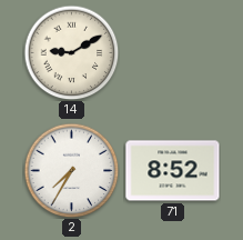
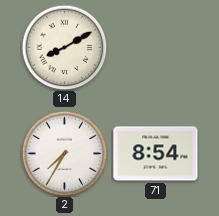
14: 9:10 -> 8:10
71: 8:52 -> 8:54
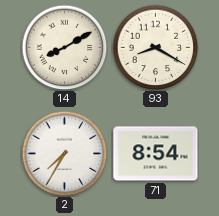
93: none -> 8:20
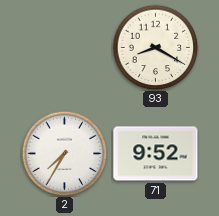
14: 8:10 -> none
71: 8:54 -> 9:52
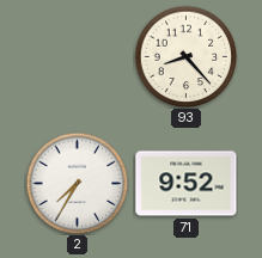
93: 8:20 -> 8:23
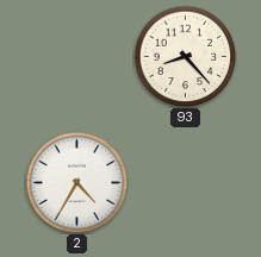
2: 7:35 -> 4:35
71: 9:52 -> none
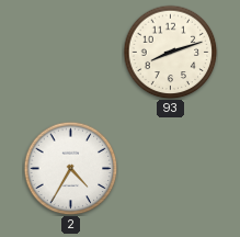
93: 8:23 -> 8:12
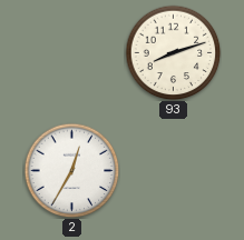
2: 4:35 -> 12:35
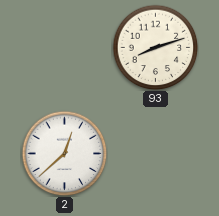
2: 12:35 -> 12:38
